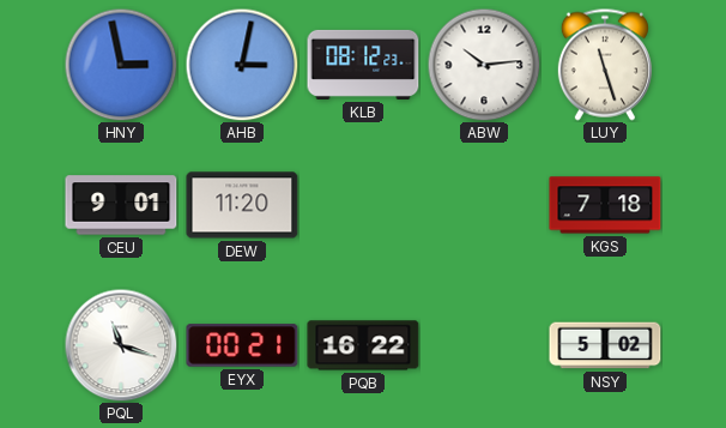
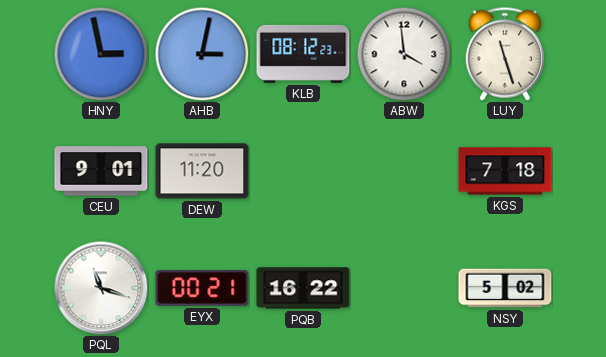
ABW: 10:14 -> 3:59
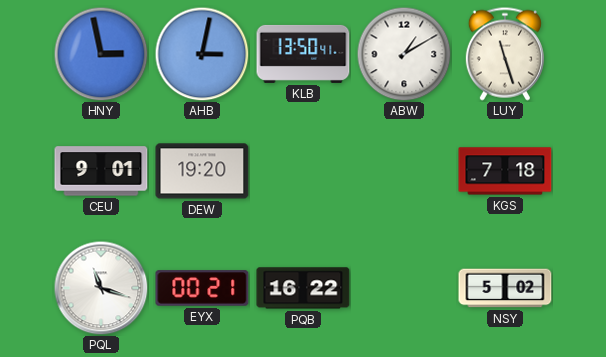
KLB: 08:12 -> 13:50
ABW: 3:59 -> 1:10
DEW: 11:20 -> 19:20
